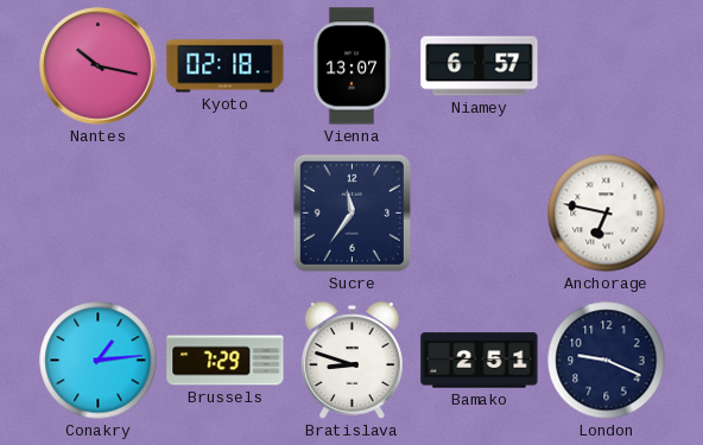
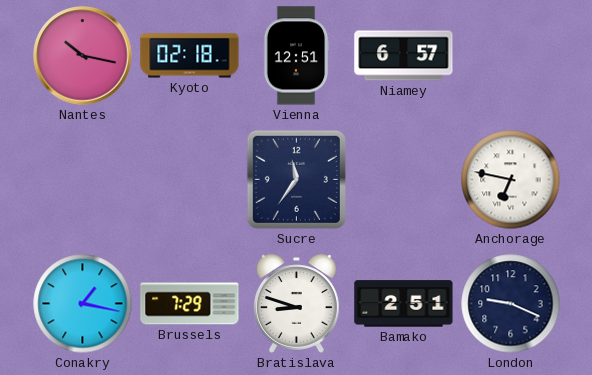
Vienna: 13:07 -> 12:51
Conakry: 1:14 -> 1:17
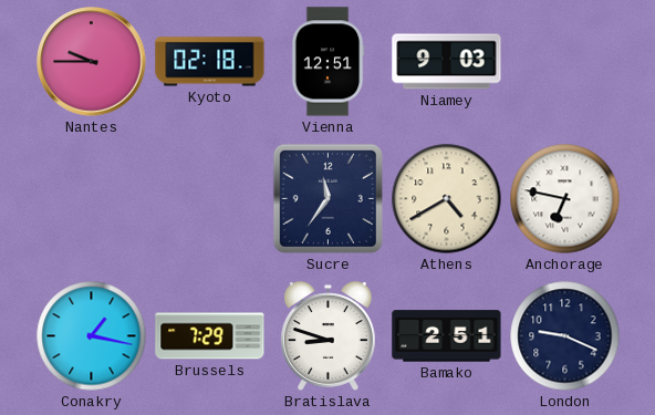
Nantes: 10:17 -> 9:45
Niamey: 6:57 -> 9:03
Athens: none -> 4:40
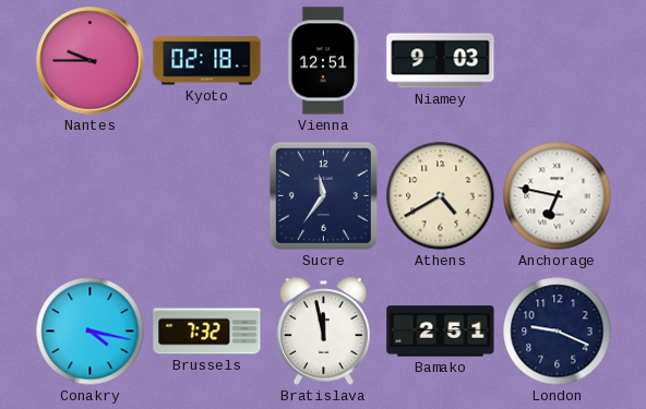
Conakry: 1:17 -> 4:17
Brussels: 7:29 -> 7:32
Bratislava: 8:48 -> 11:58
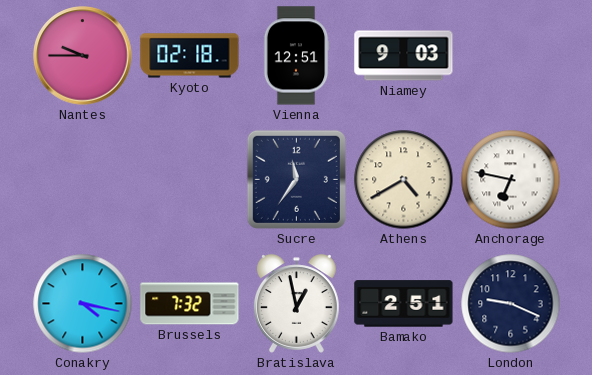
Bratislava: 11:58 -> 12:58
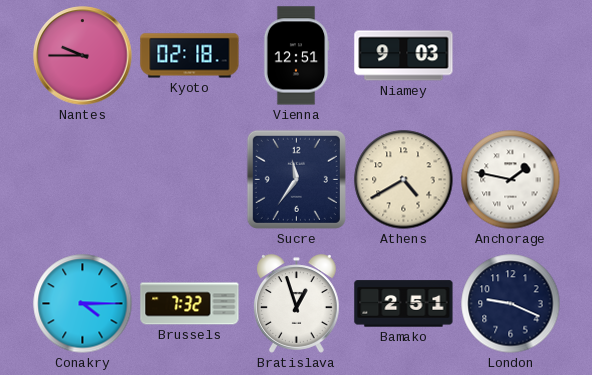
Anchorage: 6:47 -> 1:47
Conakry: 4:17 -> 4:15
Bratislava: 12:58 -> 12:57
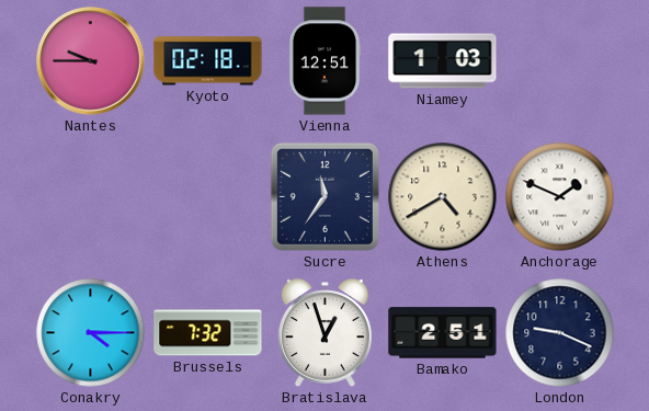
Niamey: 9:03 -> 1:03
Anchorage: 1:47 -> 1:49
